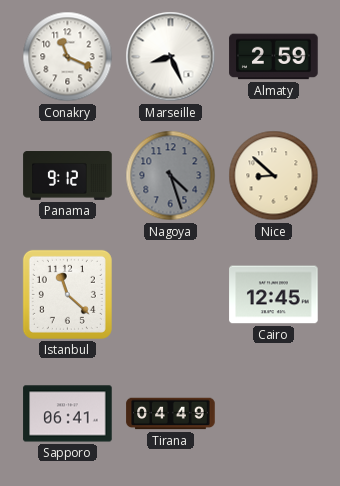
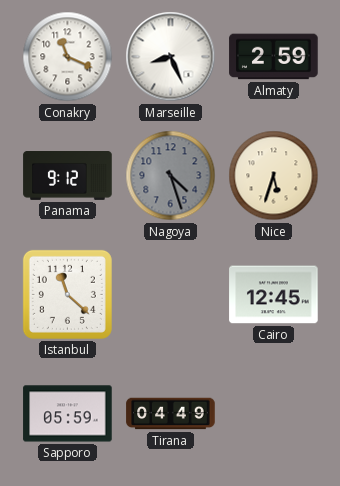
Nice: 8:52 -> 5:33
Sapporo: 06:41 -> 05:59
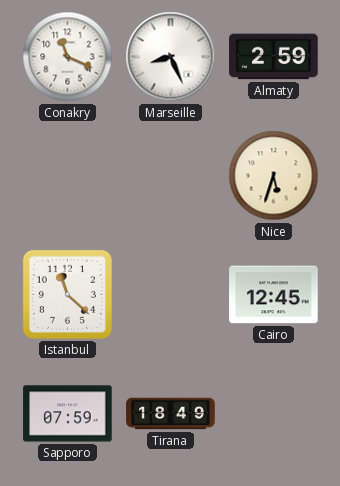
Panama: 9:12 -> none
Nagoya: 4:27 -> none
Sapporo: 05:59 -> 07:59
Tirana: 04:49 -> 18:49
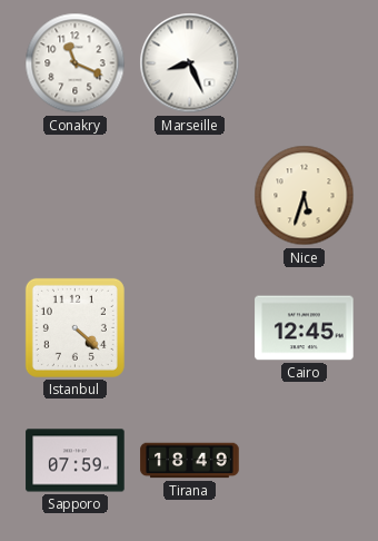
Almaty: 2:59 -> none
Istanbul: 11:22 -> 4:22
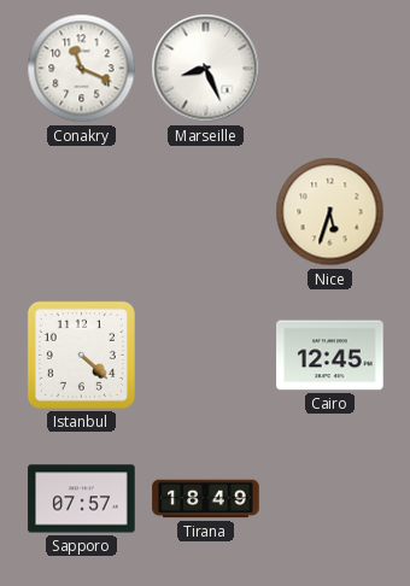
Sapporo: 07:59 -> 07:57
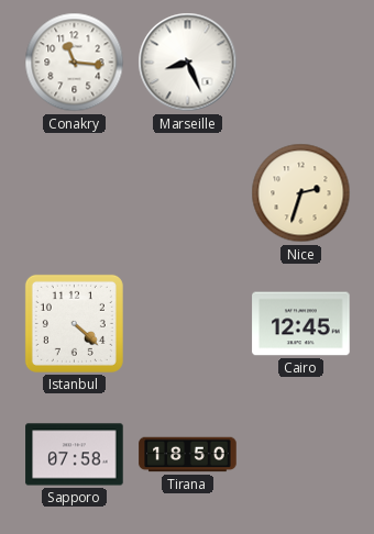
Conakry: 11:19 -> 11:16
Nice: 5:33 -> 2:33
Sapporo: 07:57 -> 07:58
Tirana: 18:49 -> 18:50
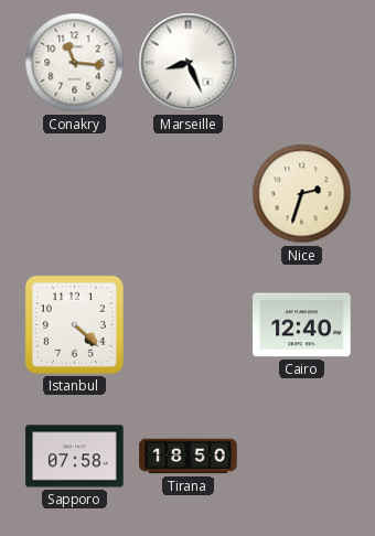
Cairo: 12:45 -> 12:40
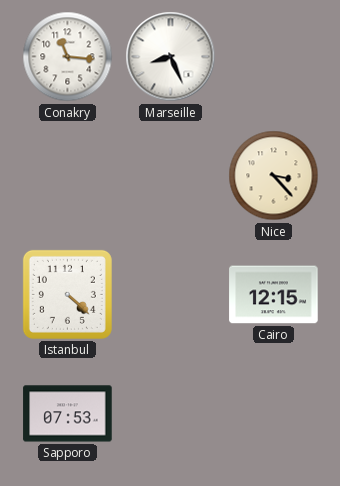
Nice: 2:33 -> 3:23
Cairo: 12:40 -> 12:15
Sapporo: 07:58 -> 07:53
Tirana: 18:50 -> none
